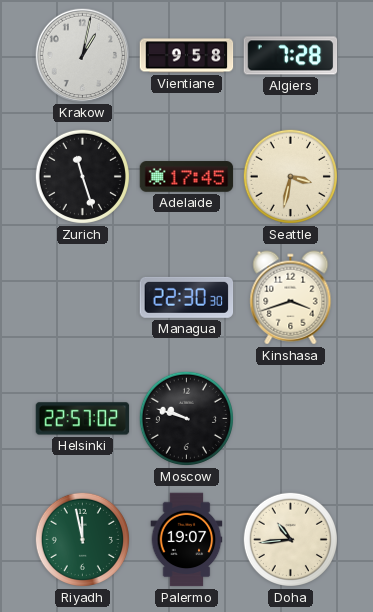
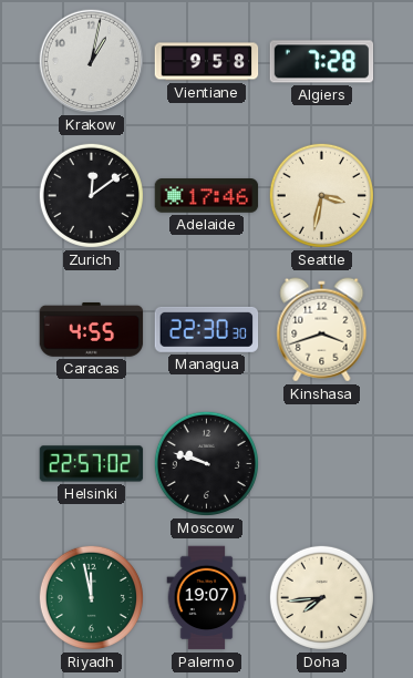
Zurich: 11:27 -> 12:09
Adelaide: 17:45 -> 17:46
Caracas: none -> 4:55
Doha: 10:44 -> 7:44
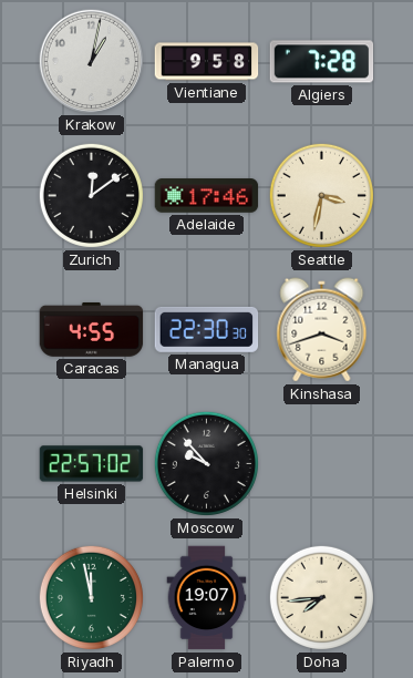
Moscow: 9:48 -> 9:53
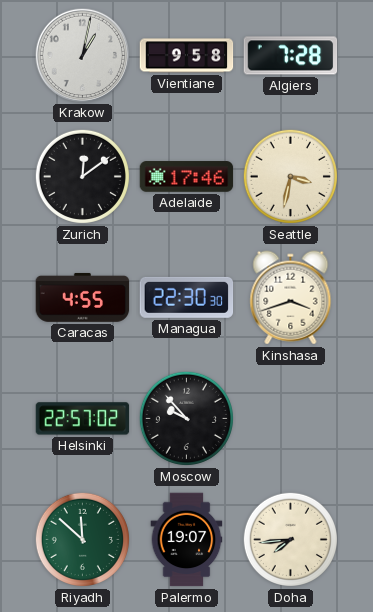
Riyadh: 11:58 -> 11:52
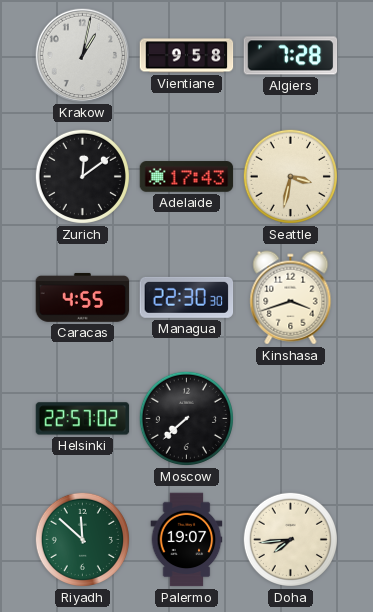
Adelaide: 17:46 -> 17:43
Moscow: 9:53 -> 7:38
